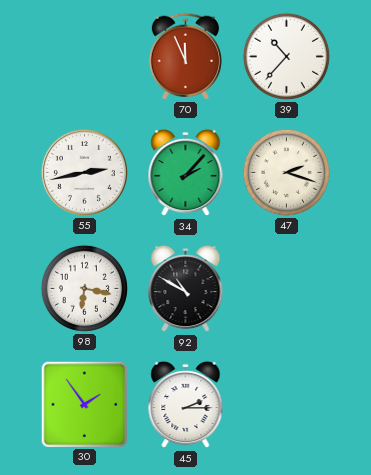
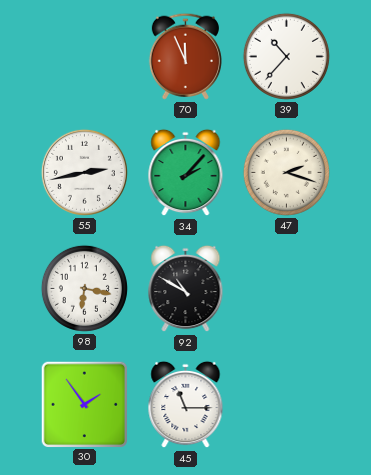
45: 2:15 -> 11:15
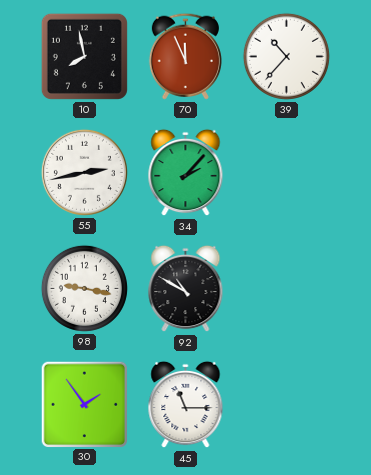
10: none -> 7:58
47: 2:18 -> none
98: 6:17 -> 9:17
